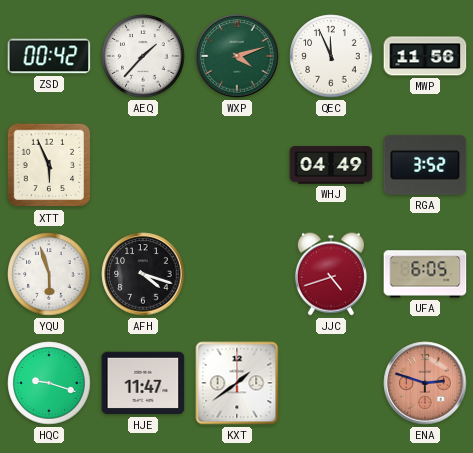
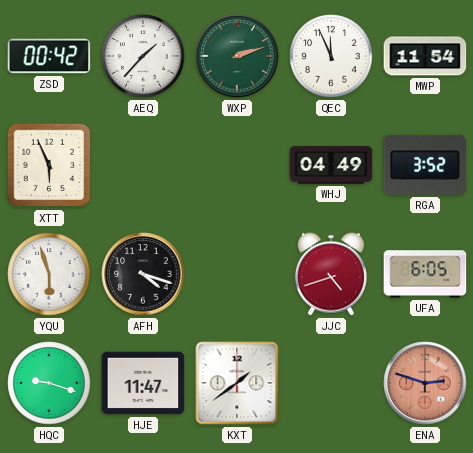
WXP: 4:12 -> 2:12
MWP: 11:56 -> 11:54
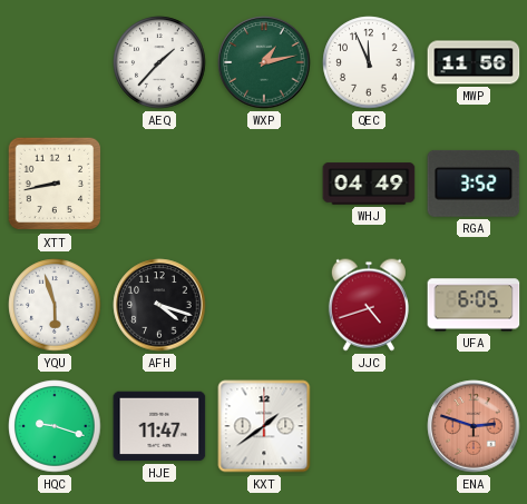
ZSD: 00:42 -> none
WXP: 2:12 -> 1:13
MWP: 11:54 -> 11:56
XTT: 5:56 -> 8:43
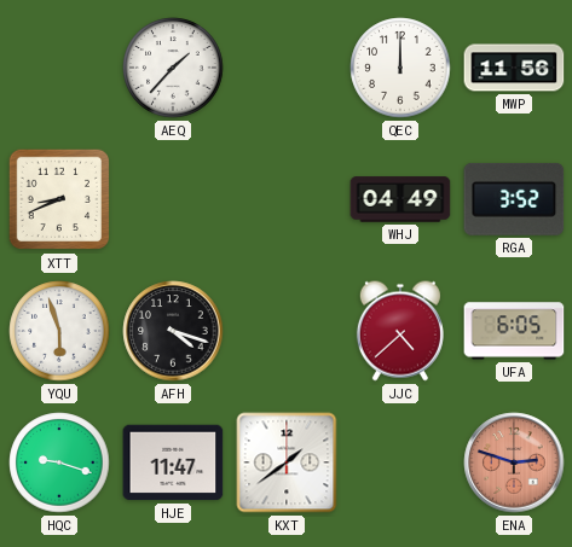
WXP: 1:13 -> none
QEC: 11:56 -> 12:00
XTT: 8:43 -> 8:41
JJC: 4:42 -> 4:38
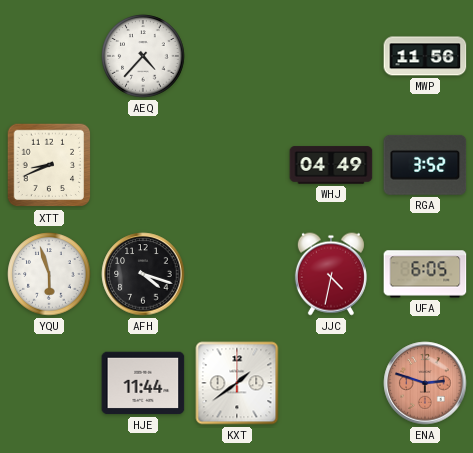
AEQ: 1:37 -> 4:37
QEC: 12:00 -> none
JJC: 4:38 -> 4:32
HQC: 9:18 -> none
HJE: 11:47 -> 11:44
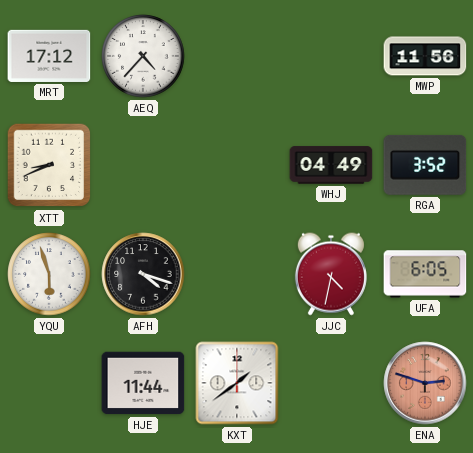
MRT: none -> 17:12
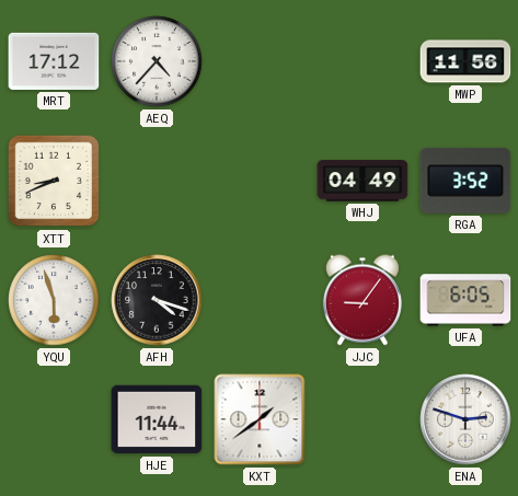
JJC: 4:32 -> 9:06
ENA dial: salmon -> white
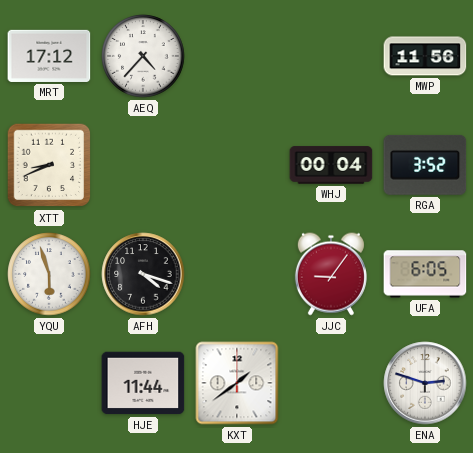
WHJ: 04:49 -> 00:04
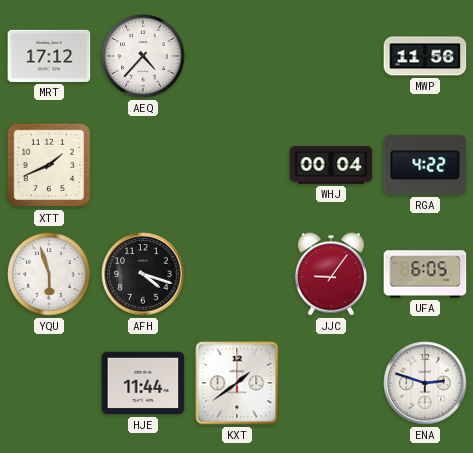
XTT: 8:41 -> 1:41
RGA: 3:52 -> 4:22
